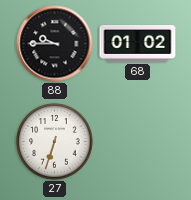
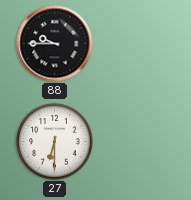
68: 01:02 -> none
27: 6:33 -> 6:30
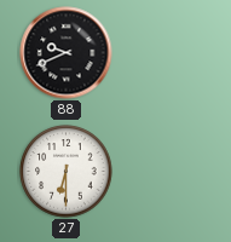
88: 9:45 -> 9:41
